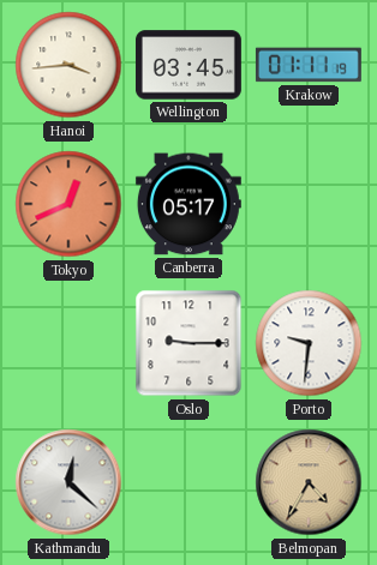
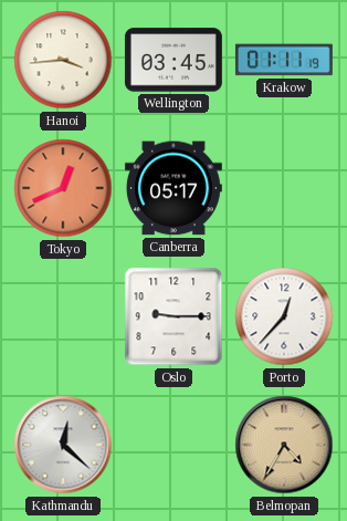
Porto: 9:31 -> 12:37
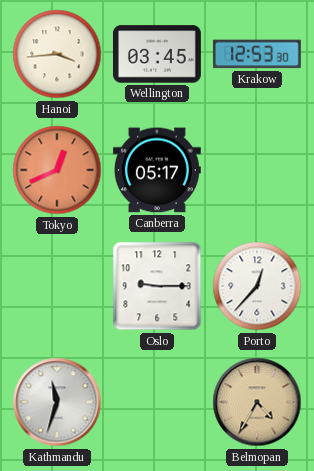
Krakow: 01:11 -> 12:53
Kathmandu: 12:22 -> 11:33
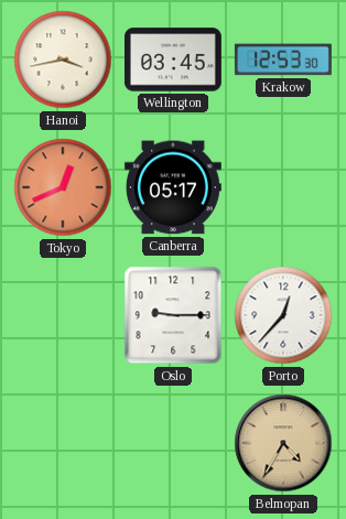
Hanoi: 3:44 -> 3:43
Kathmandu: 11:33 -> none
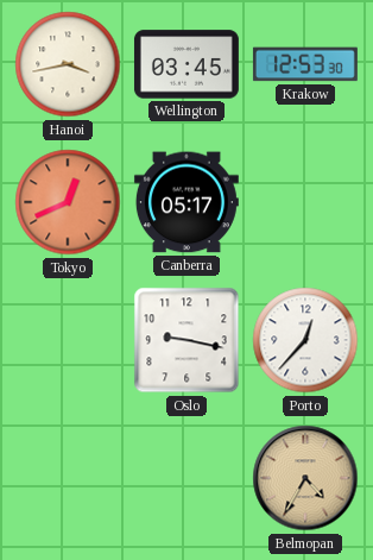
Oslo: 9:15 -> 9:17
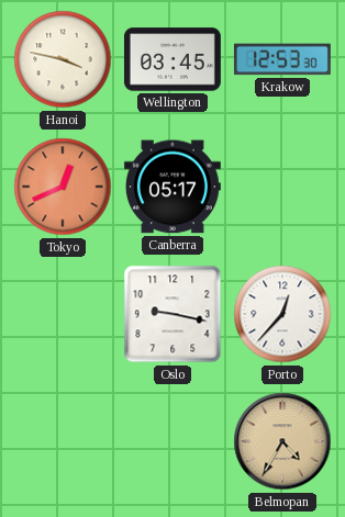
Hanoi: 3:43 -> 3:47
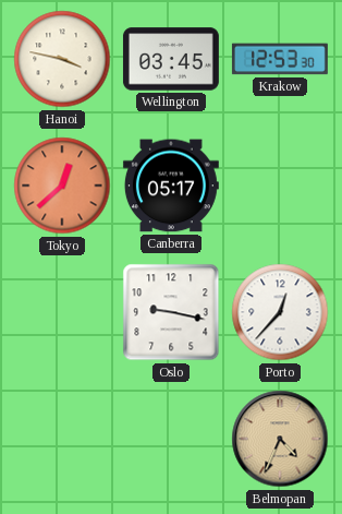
Tokyo: 12:41 -> 12:38
Belmopan: 4:35 -> 4:34
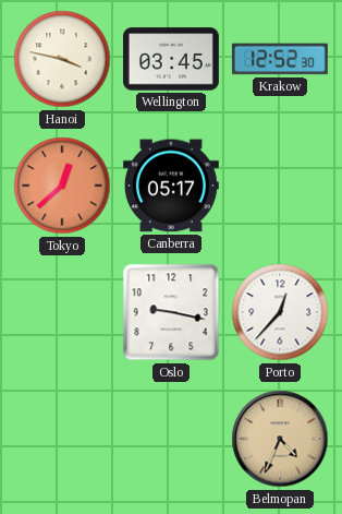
Krakow: 12:53 -> 12:52
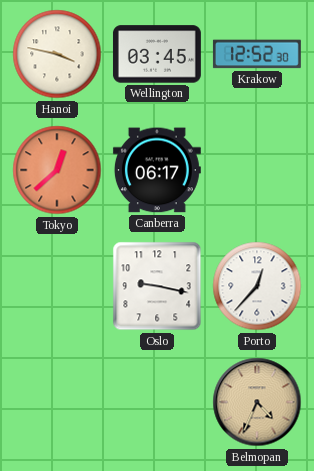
Canberra: 05:17 -> 06:17
